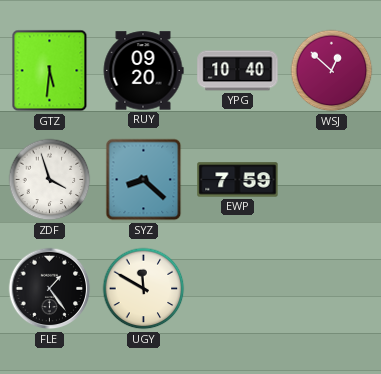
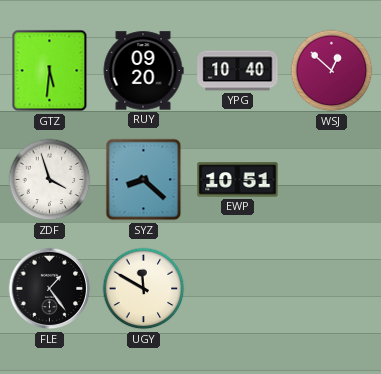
EWP: 7:59 -> 10:51
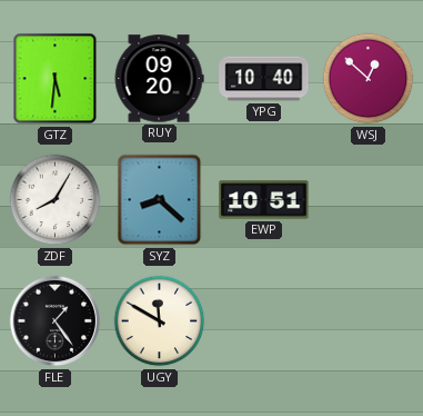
ZDF: 3:57 -> 8:05
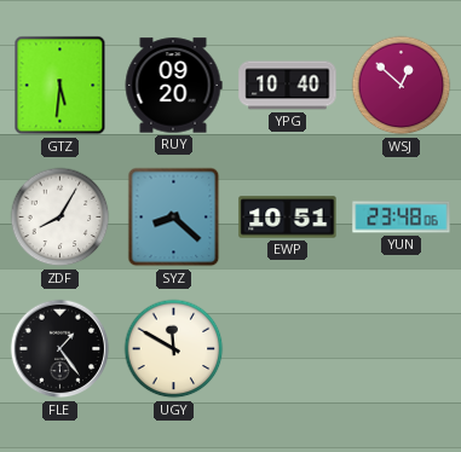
YUN: none -> 23:48
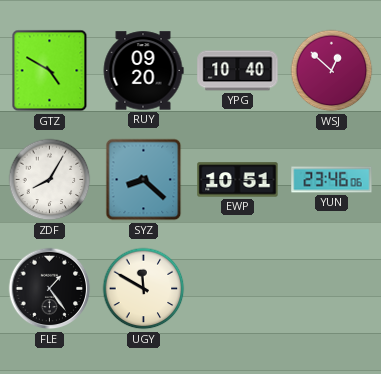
GTZ: 5:31 -> 4:50
YUN: 23:48 -> 23:46
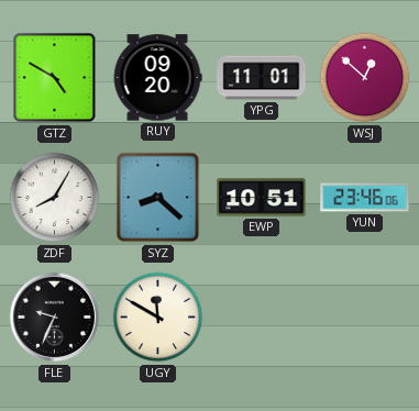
YPG: 10:40 -> 11:01
FLE: 1:24 -> 9:34
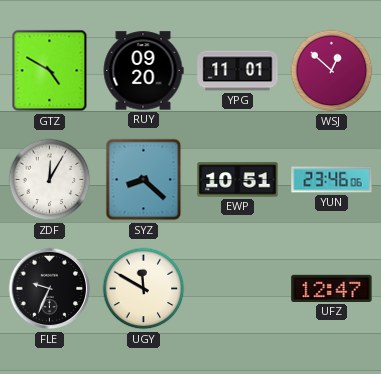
ZDF: 8:05 -> 12:05
UFZ: none -> 12:47
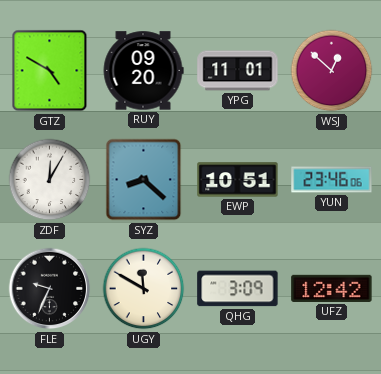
QHG: none -> 3:09
UFZ: 12:47 -> 12:42
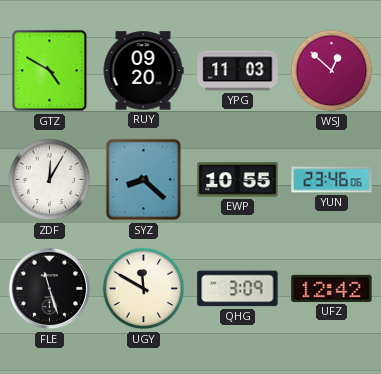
YPG: 11:01 -> 11:03
EWP: 10:51 -> 10:55
FLE: 9:34 -> 11:27
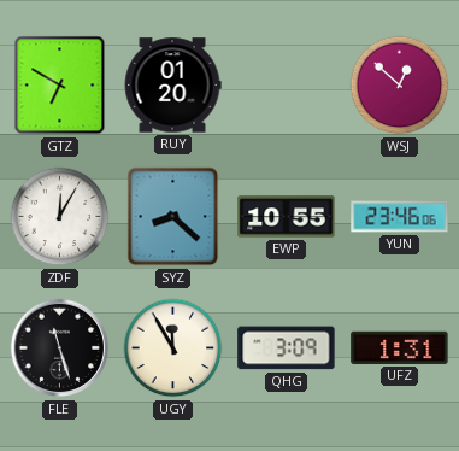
GTZ: 4:50 -> 6:50
RUY: 09:20 -> 01:20
YPG: 11:03 -> none
UGY: 11:50 -> 11:55
UFZ: 12:42 -> 1:31
